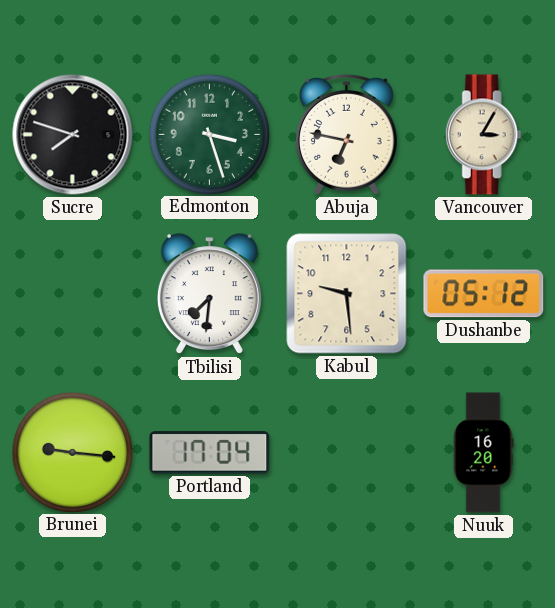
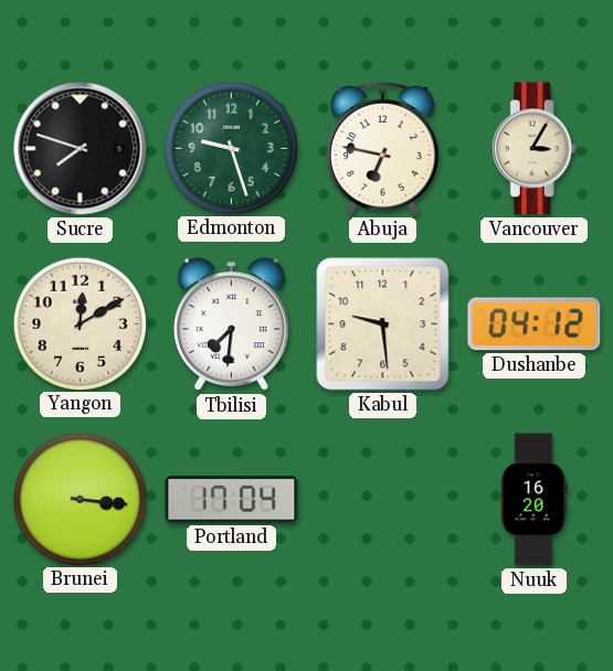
Edmonton: 3:27 -> 9:27
Yangon: none -> 12:10
Dushanbe: 05:12 -> 04:12
Brunei: 9:16 -> 3:16
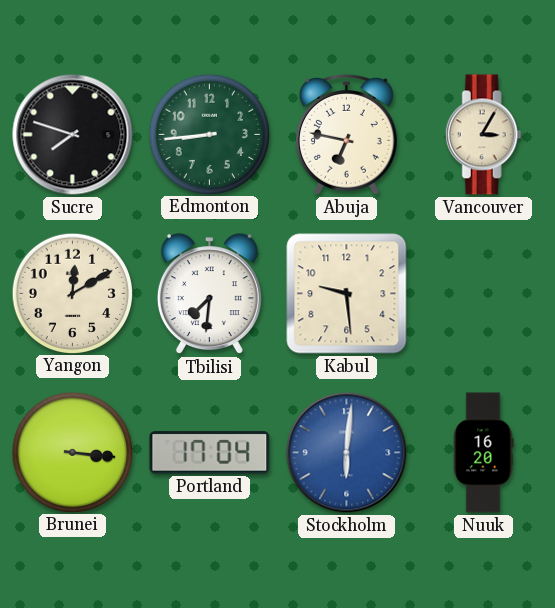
Edmonton: 9:27 -> 8:44
Dushanbe: 04:12 -> none
Stockholm: none -> 6:01
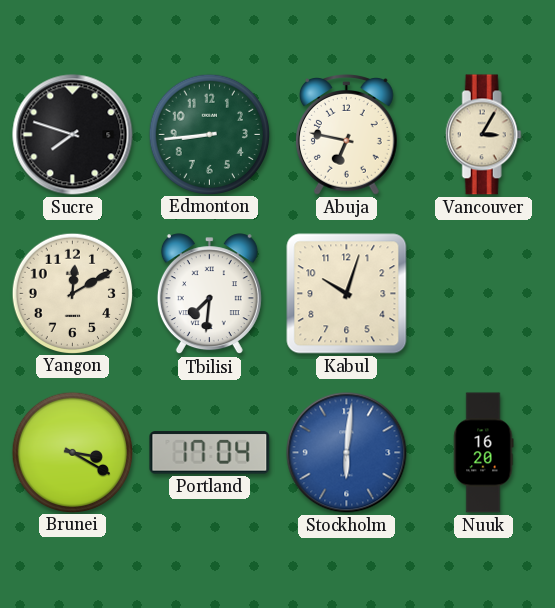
Kabul: 9:29 -> 10:03
Brunei: 3:16 -> 3:20
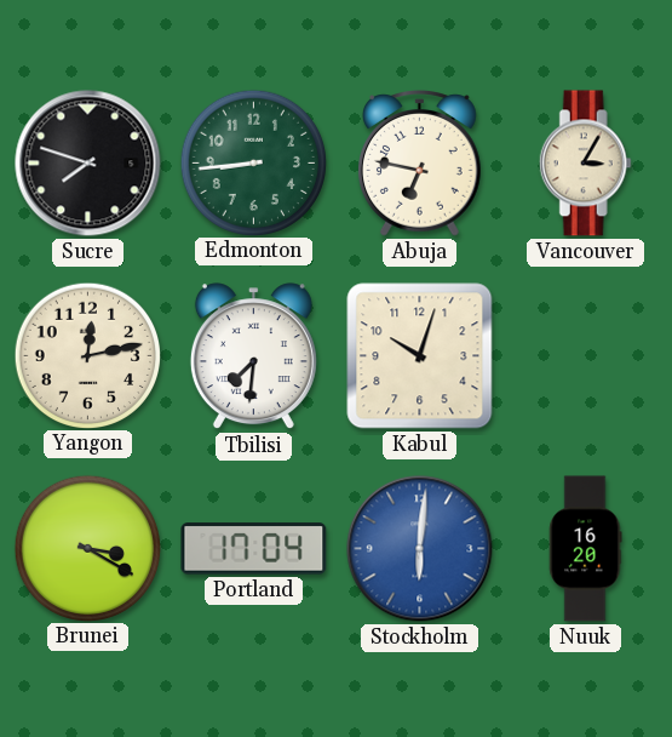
Yangon: 12:10 -> 12:13
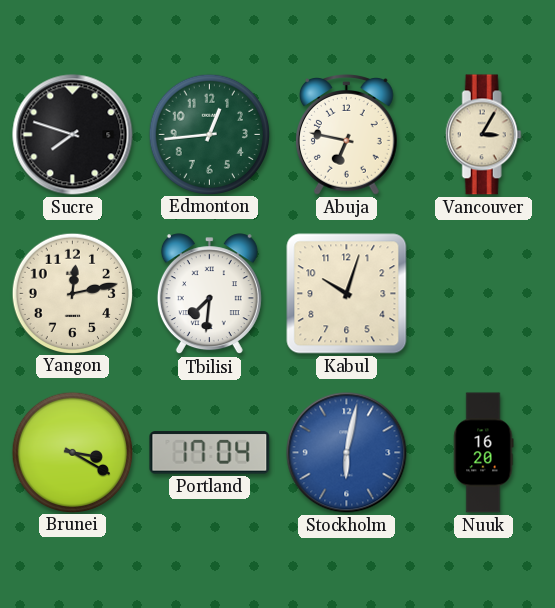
Edmonton: 8:44 -> 12:44
Stockholm: 6:01 -> 6:02
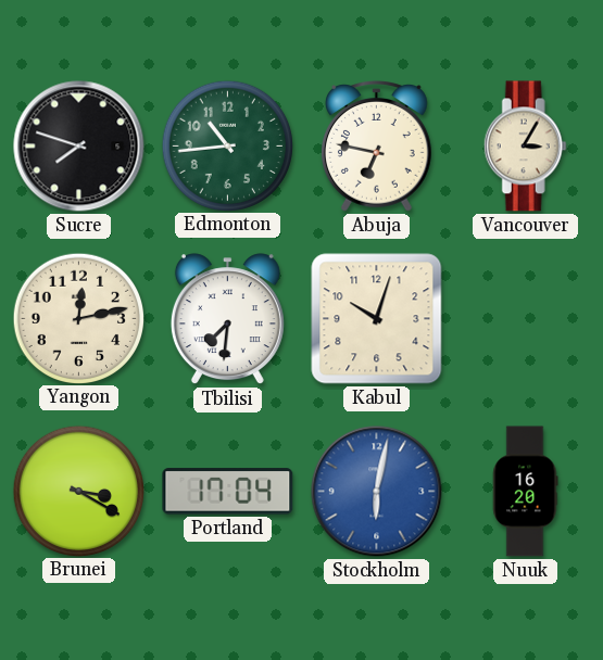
Edmonton: 12:44 -> 10:44
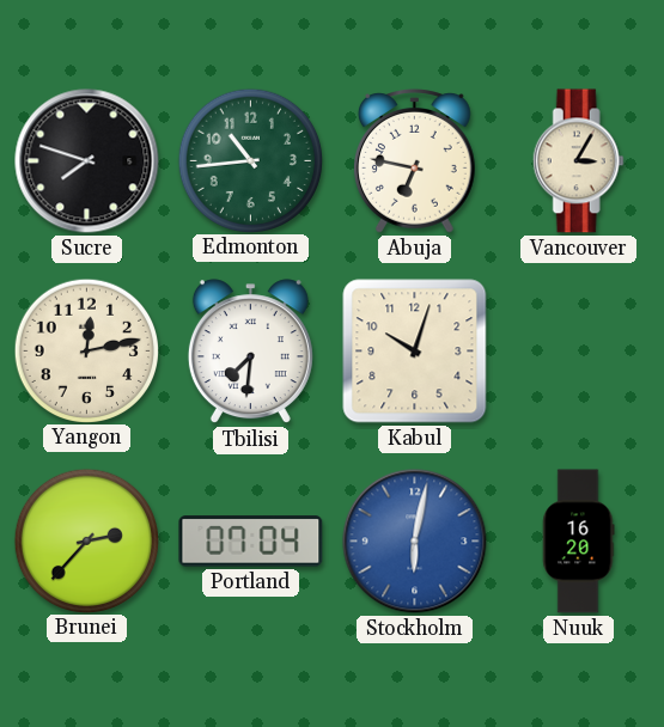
Brunei: 3:20 -> 2:37
Portland: 17:04 -> 07:04
